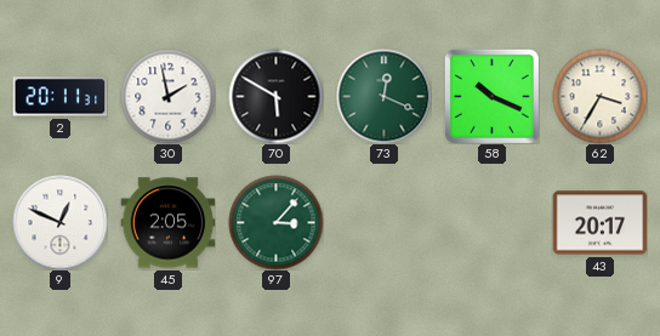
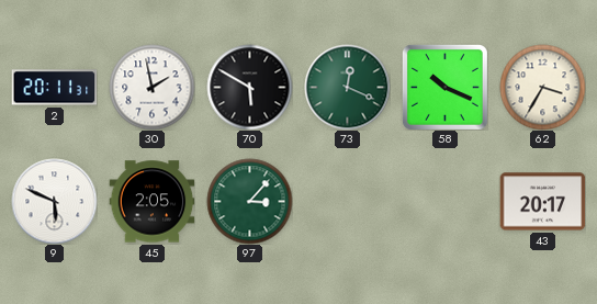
9: 12:49 -> 5:49
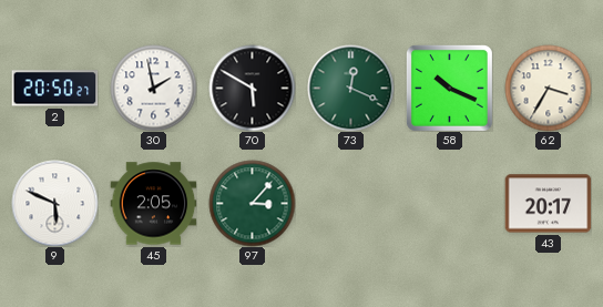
2: 20:11 -> 20:50
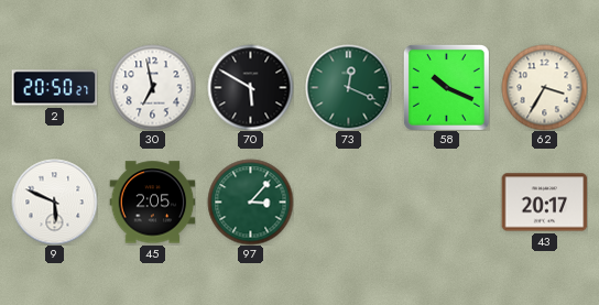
30: 1:58 -> 6:58
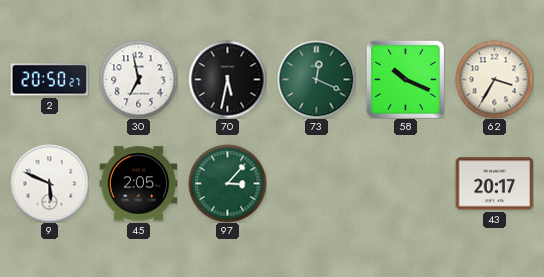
70: 5:50 -> 5:32
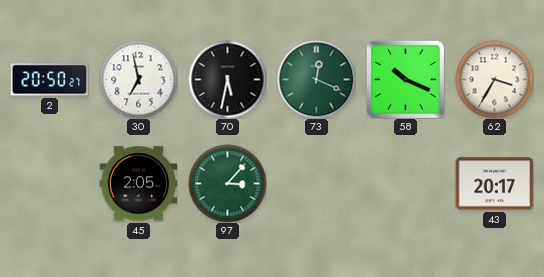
9: 5:49 -> none
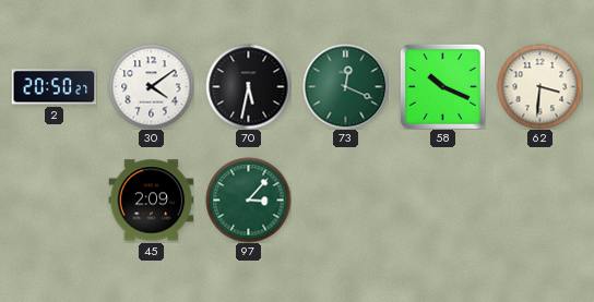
30: 6:58 -> 4:09
62: 3:35 -> 3:31
45: 2:05 -> 2:09
43: 20:17 -> none
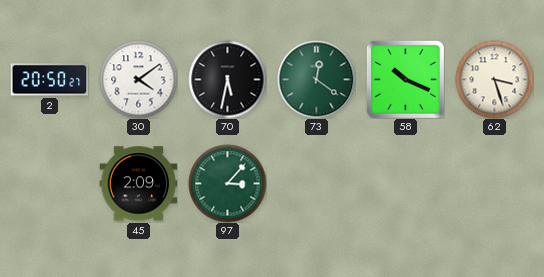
73: 12:19 -> 12:21
62: 3:31 -> 3:27
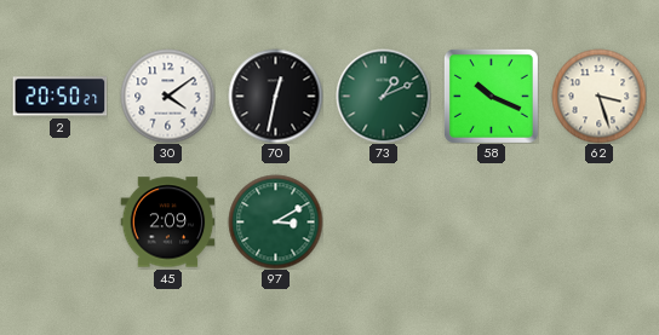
70: 5:32 -> 12:32
73: 12:21 -> 1:11
97: 3:07 -> 3:10
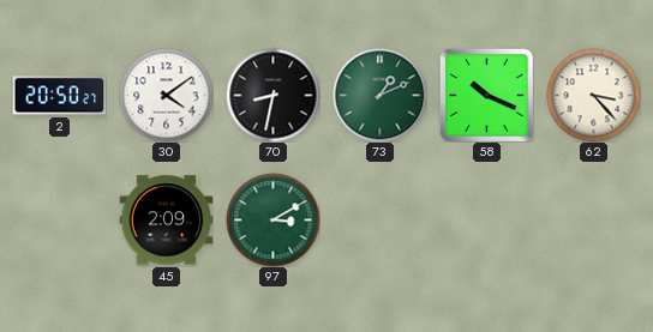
70: 12:32 -> 8:32
62: 3:27 -> 3:23
